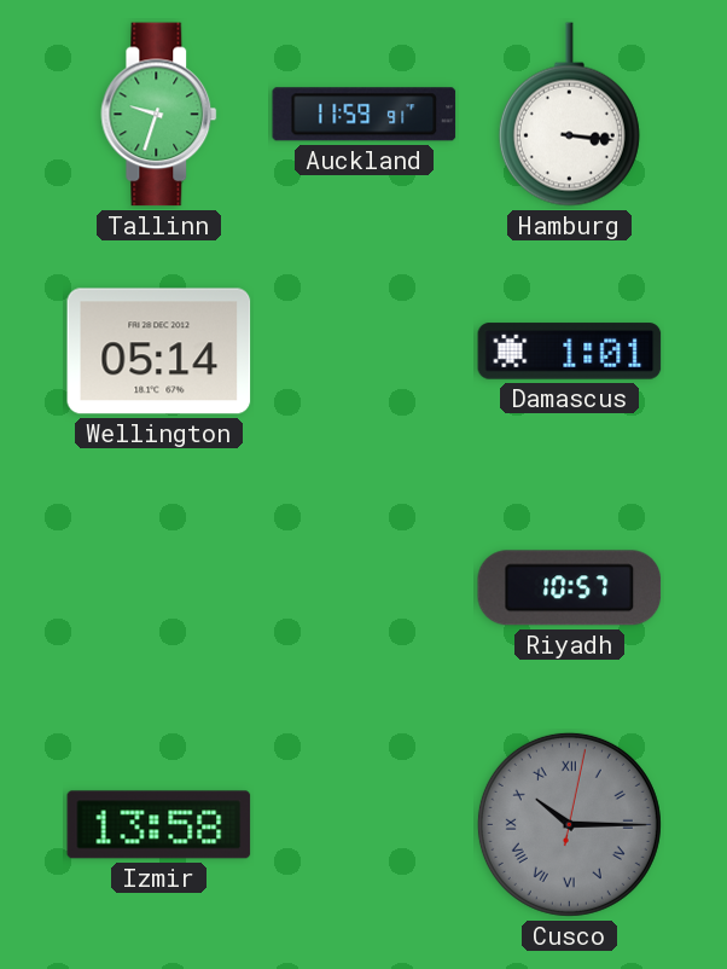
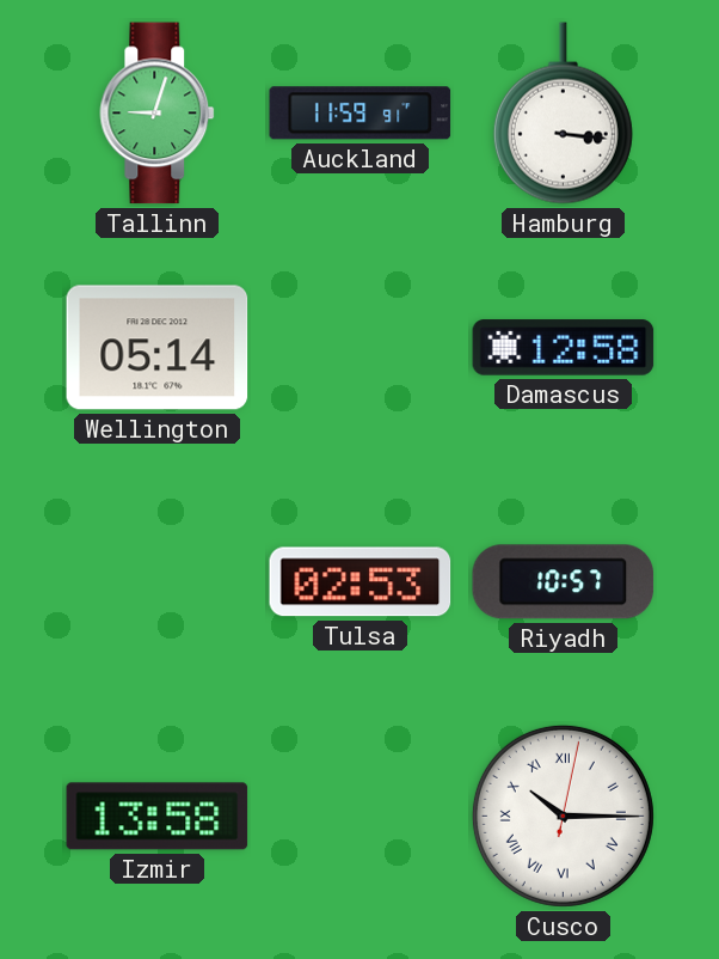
Tallinn: 9:33 -> 9:03
Damascus: 1:01 -> 12:58
Tulsa: none -> 02:53
Cusco dial: grey -> white
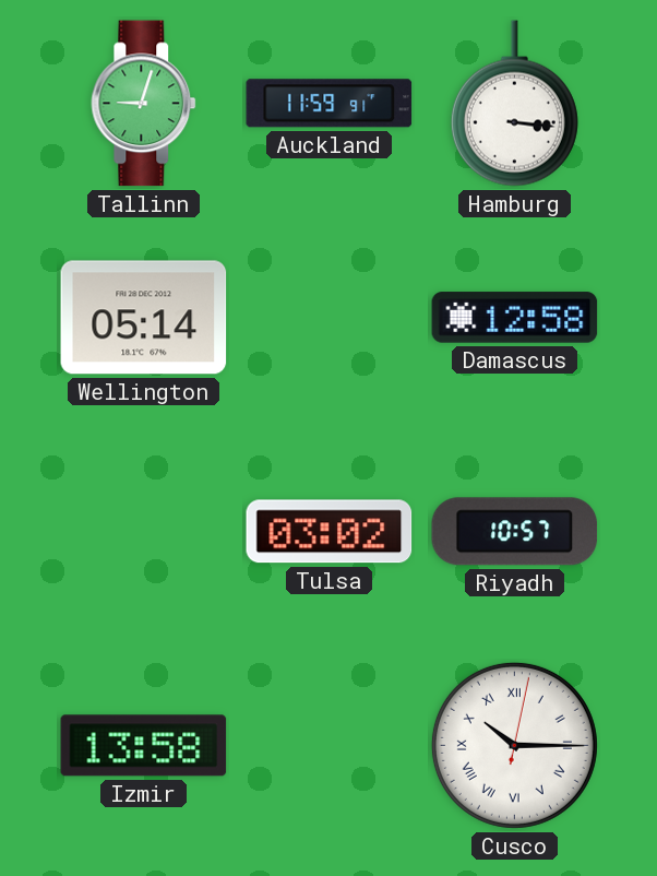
Tulsa: 02:53 -> 03:02
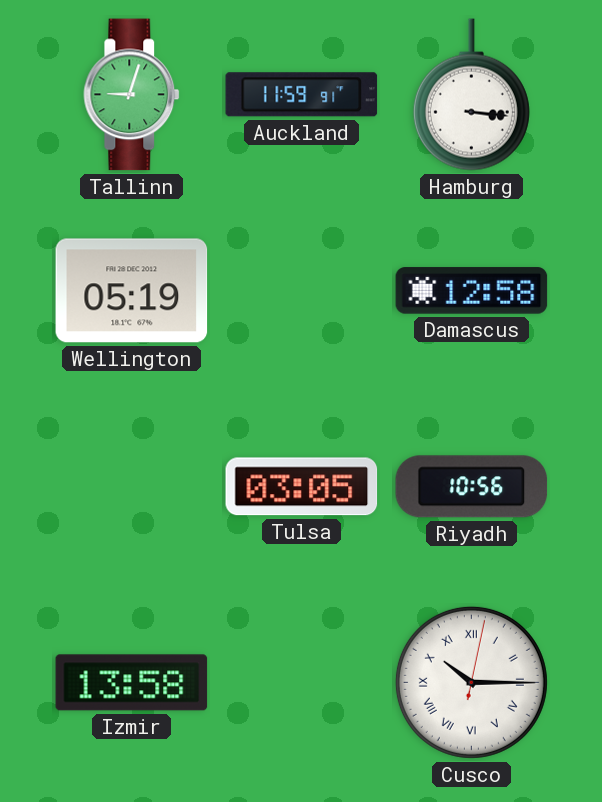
Wellington: 05:14 -> 05:19
Tulsa: 03:02 -> 03:05
Riyadh: 10:57 -> 10:56
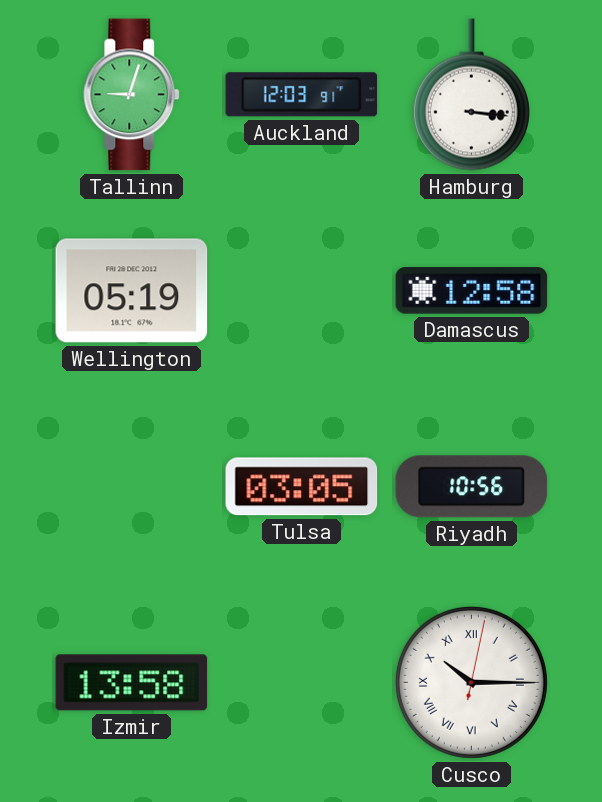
Auckland: 11:59 -> 12:03
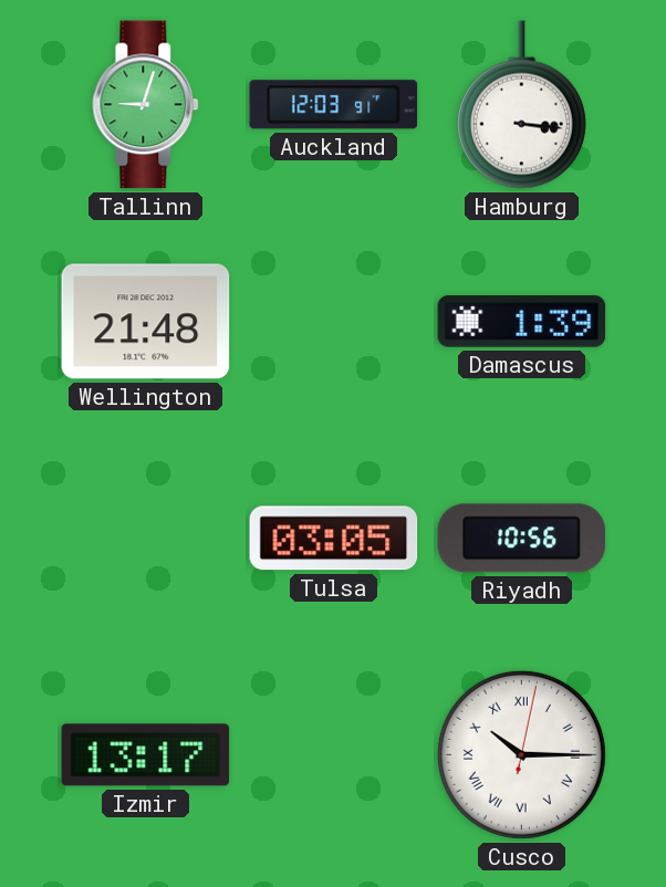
Wellington: 05:19 -> 21:48
Damascus: 12:58 -> 1:39
Izmir: 13:58 -> 13:17
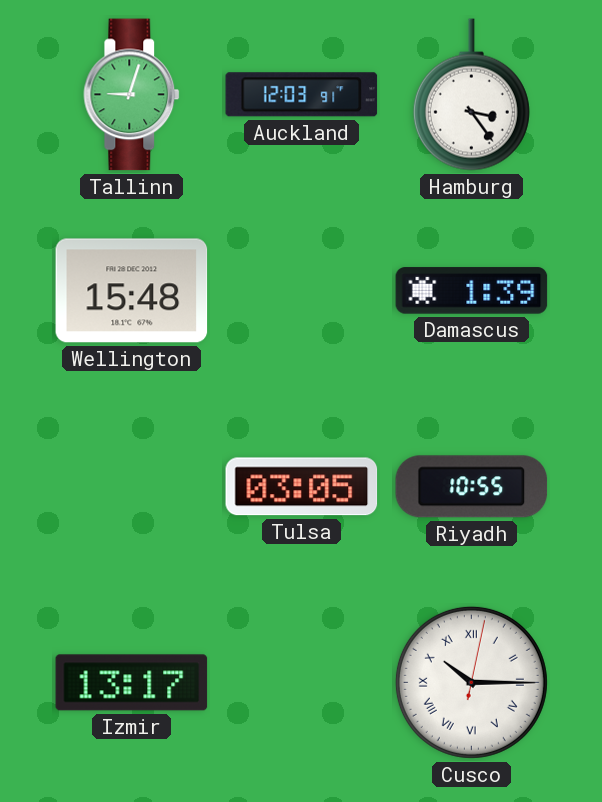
Hamburg: 3:16 -> 3:24
Wellington: 21:48 -> 15:48
Riyadh: 10:56 -> 10:55
